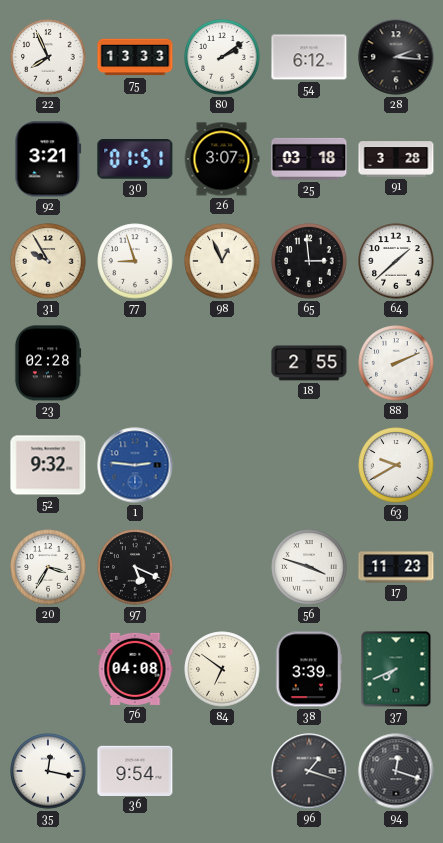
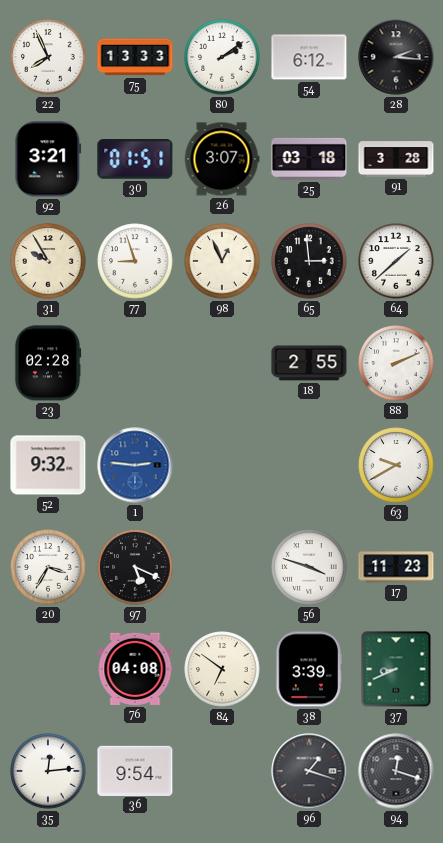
37: 7:41 -> 8:41
35: 12:17 -> 12:14
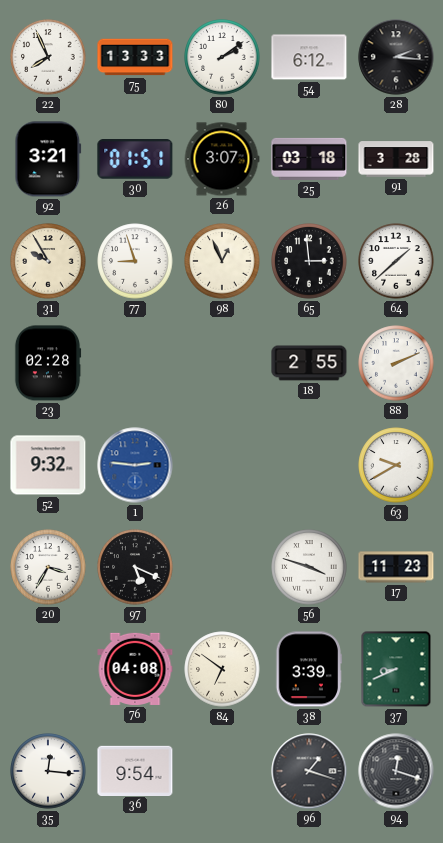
35: 12:14 -> 12:16
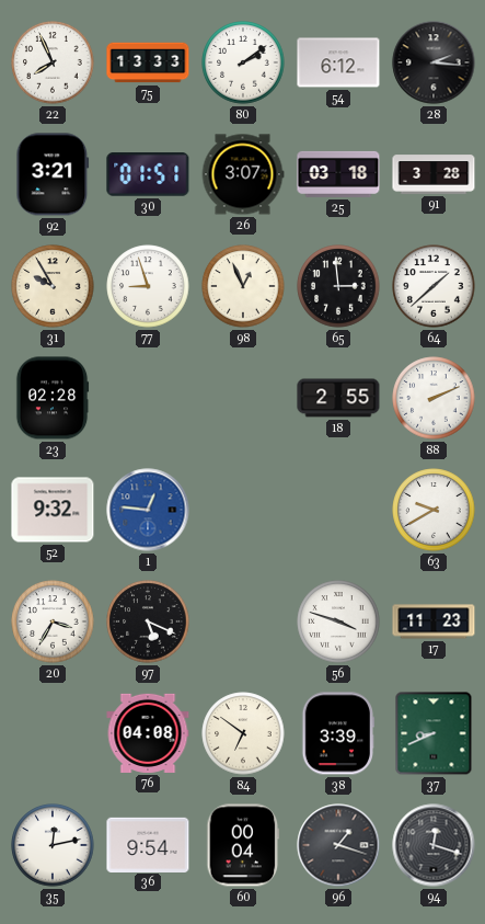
1: 2:46 -> 12:46
35: 12:16 -> 12:13
60: none -> 00:04
